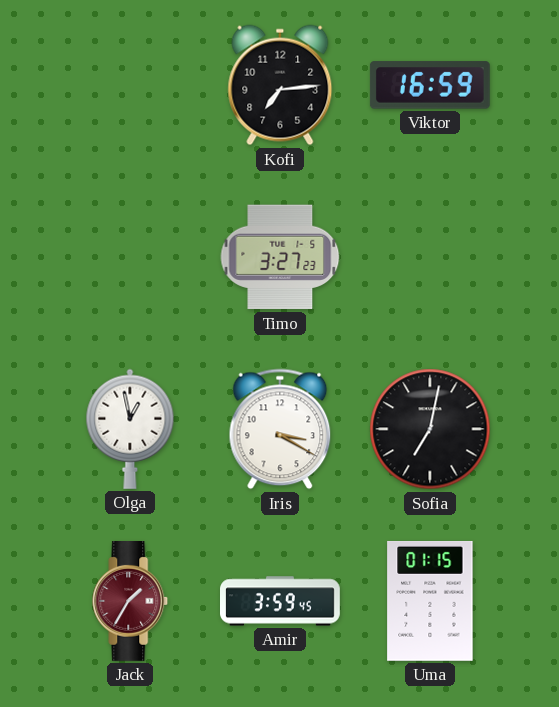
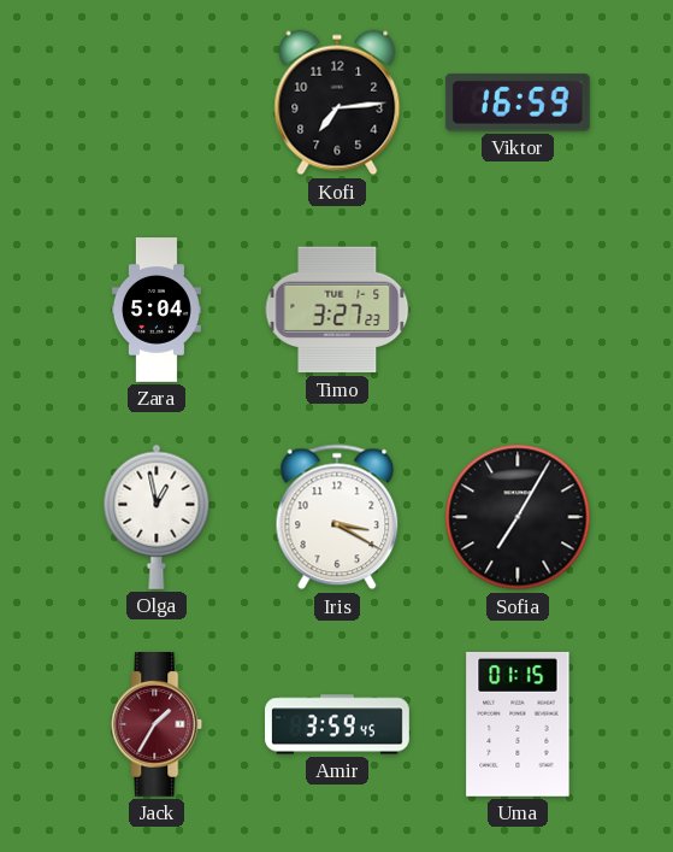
Zara: none -> 5:04
Sofia: 7:02 -> 7:05
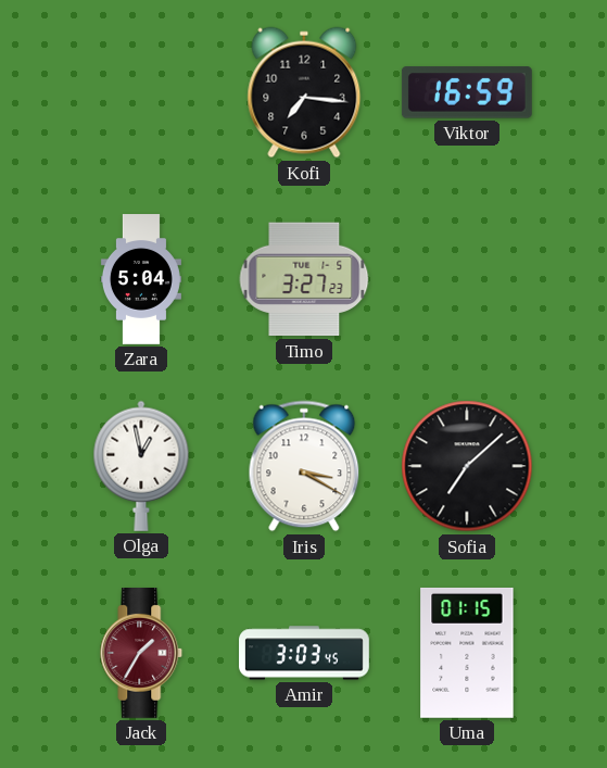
Kofi: 7:14 -> 7:16
Sofia: 7:05 -> 7:08
Amir: 3:59 -> 3:03
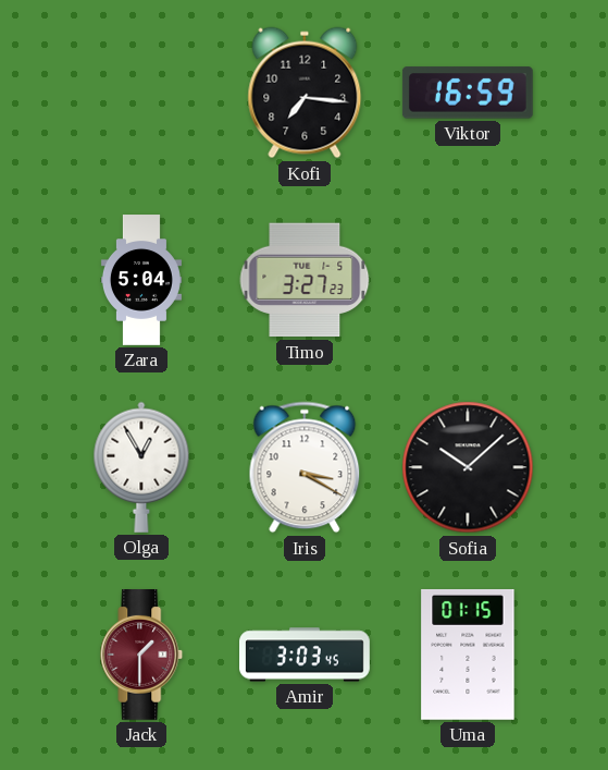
Olga: 12:58 -> 12:55
Sofia: 7:08 -> 10:08
Jack: 1:35 -> 1:30
